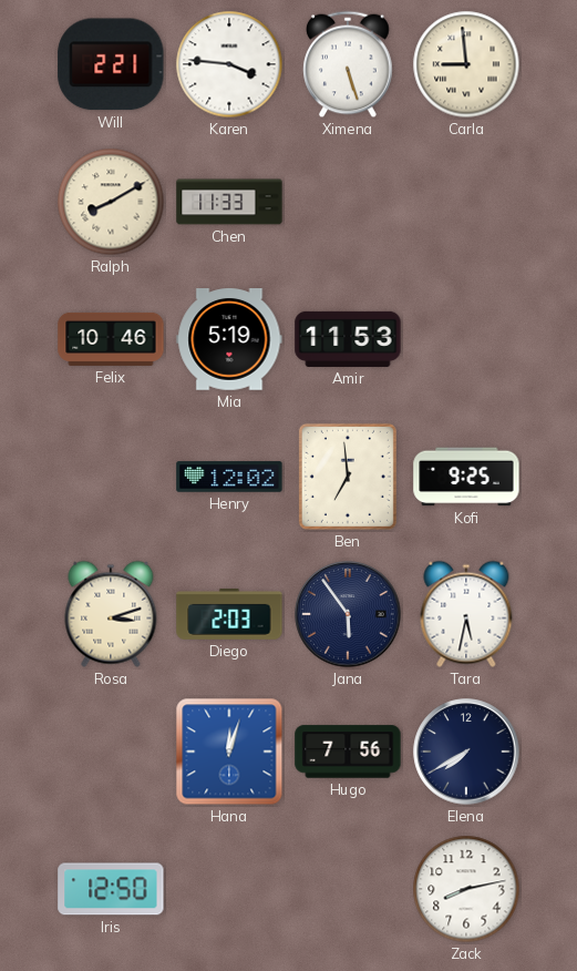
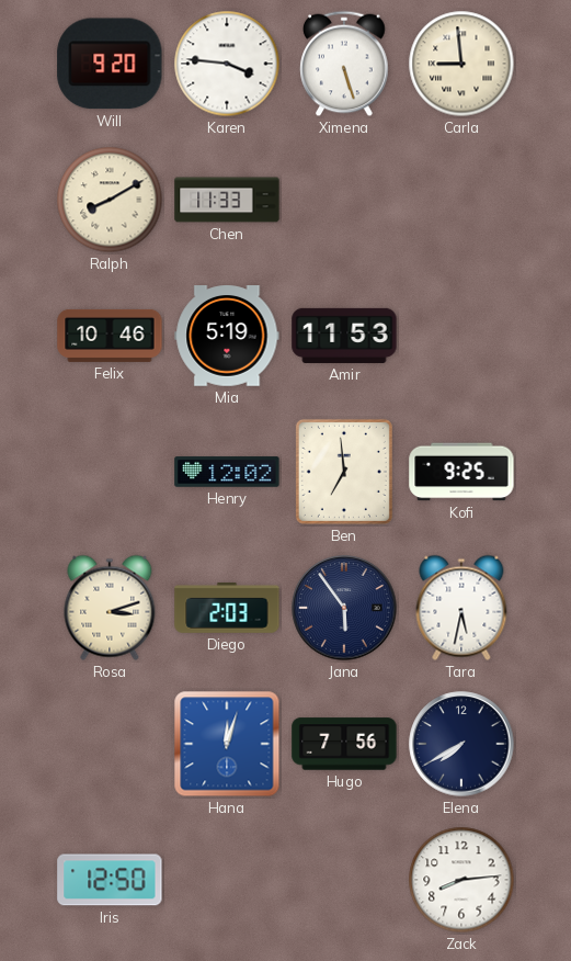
Will: 2:21 -> 9:20
Zack: 8:13 -> 8:14
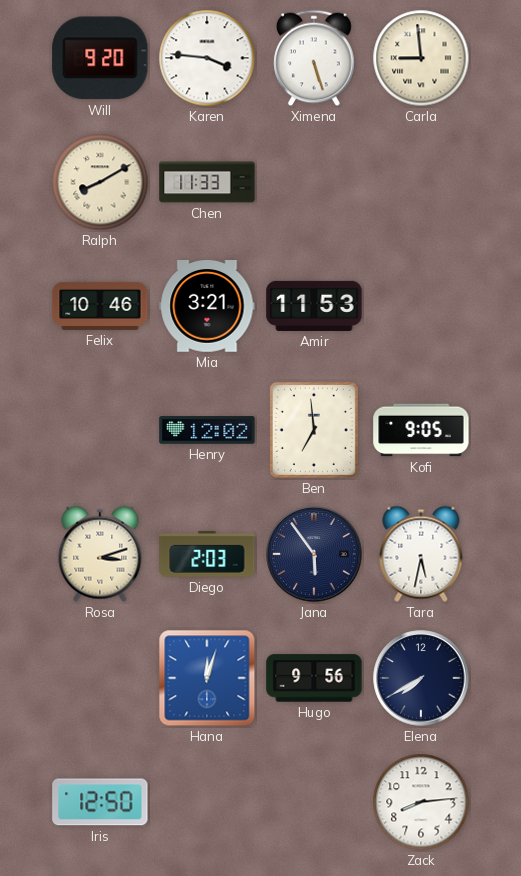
Mia: 5:19 -> 3:21
Kofi: 9:25 -> 9:05
Hugo: 7:56 -> 9:56
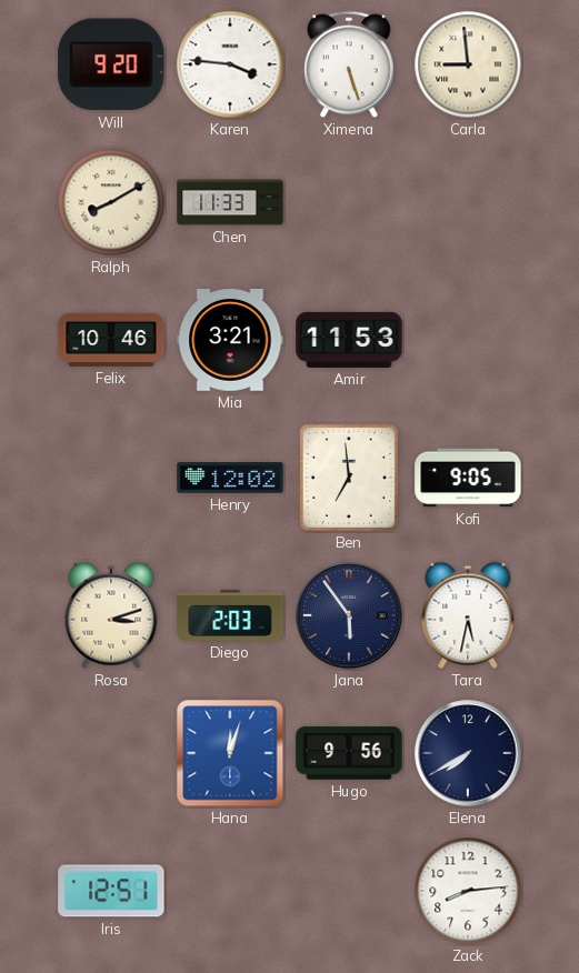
Iris: 12:50 -> 12:51
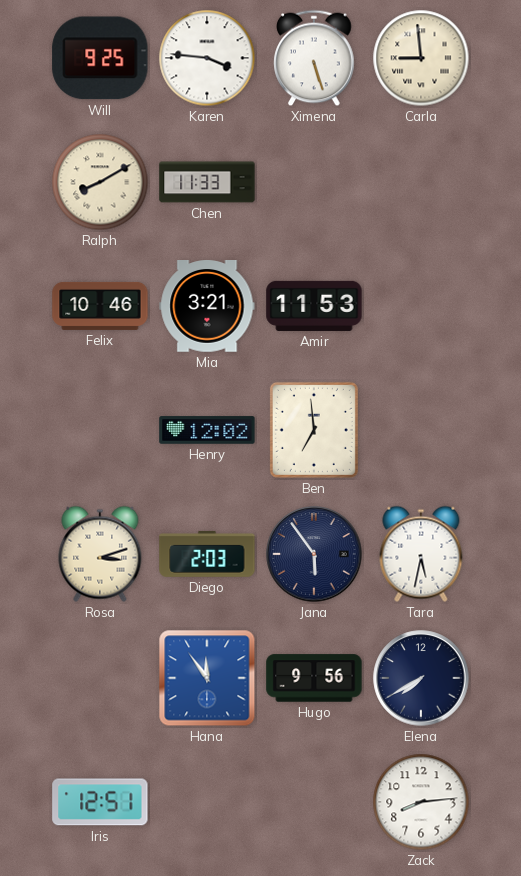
Will: 9:20 -> 9:25
Kofi: 9:05 -> none
Hana: 12:03 -> 11:54
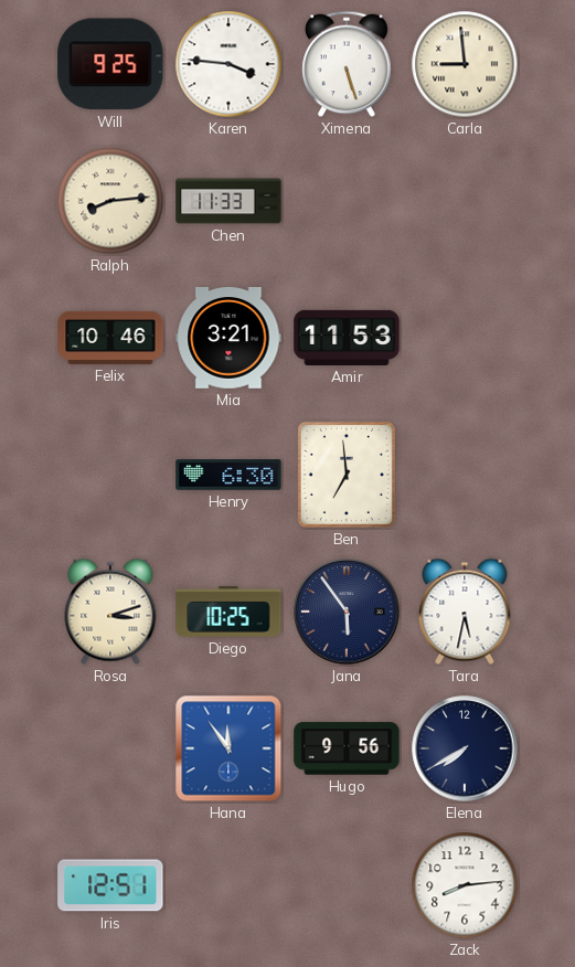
Ralph: 8:10 -> 8:14
Henry: 12:02 -> 6:30
Diego: 2:03 -> 10:25
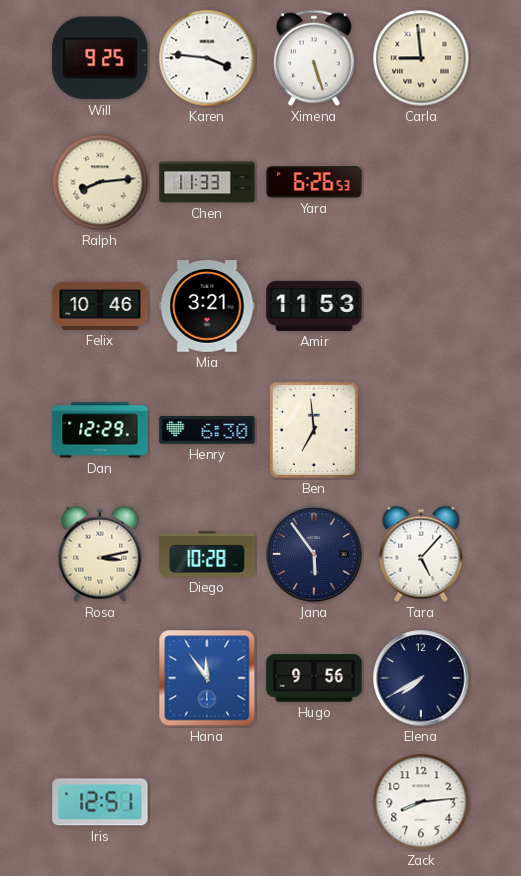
Yara: none -> 6:26
Dan: none -> 12:29
Rosa: 3:12 -> 3:13
Diego: 10:25 -> 10:28
Tara: 5:32 -> 5:07
